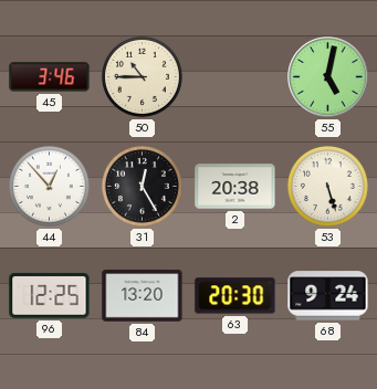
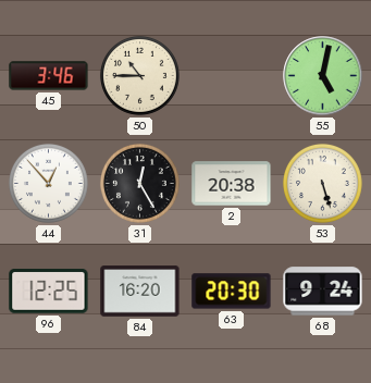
84: 13:20 -> 16:20
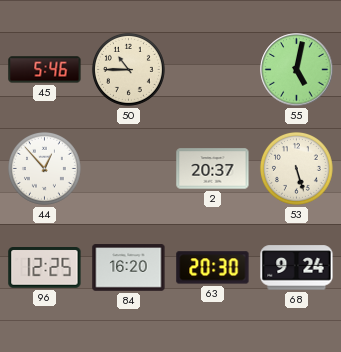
45: 3:46 -> 5:46
31: 12:25 -> none
2: 20:38 -> 20:37
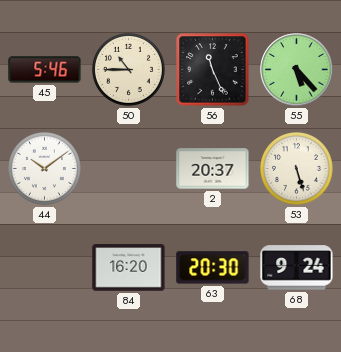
56: none -> 11:26
55: 5:02 -> 5:23
44: 12:53 -> 10:09
96: 12:25 -> none
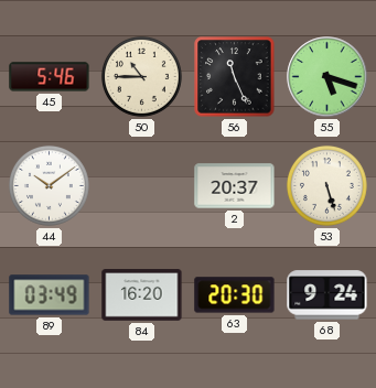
55: 5:23 -> 5:18
89: none -> 03:49
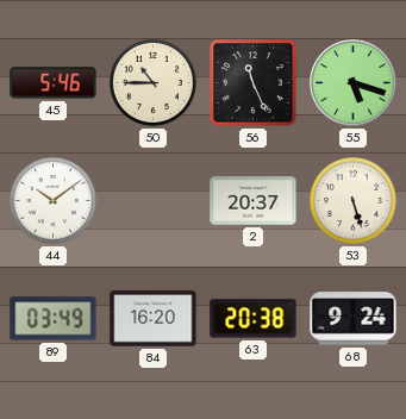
63: 20:30 -> 20:38
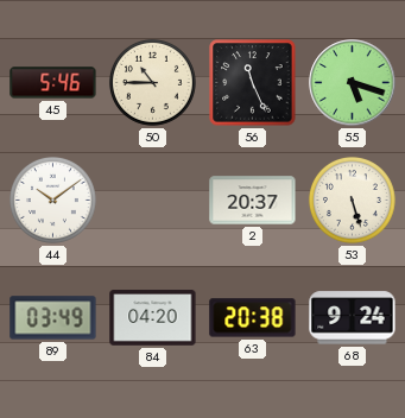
84: 16:20 -> 04:20
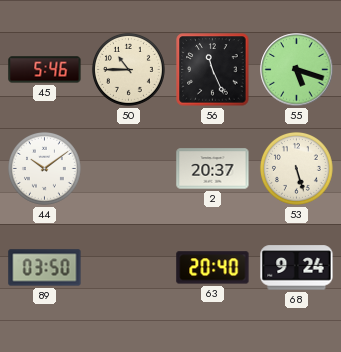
89: 03:49 -> 03:50
84: 04:20 -> none
63: 20:38 -> 20:40
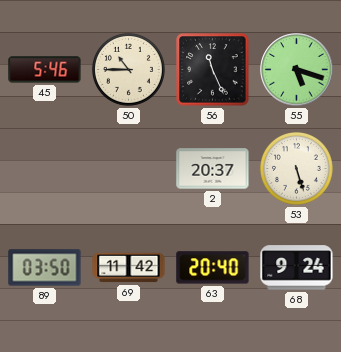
44: 10:09 -> none
69: none -> 11:42
